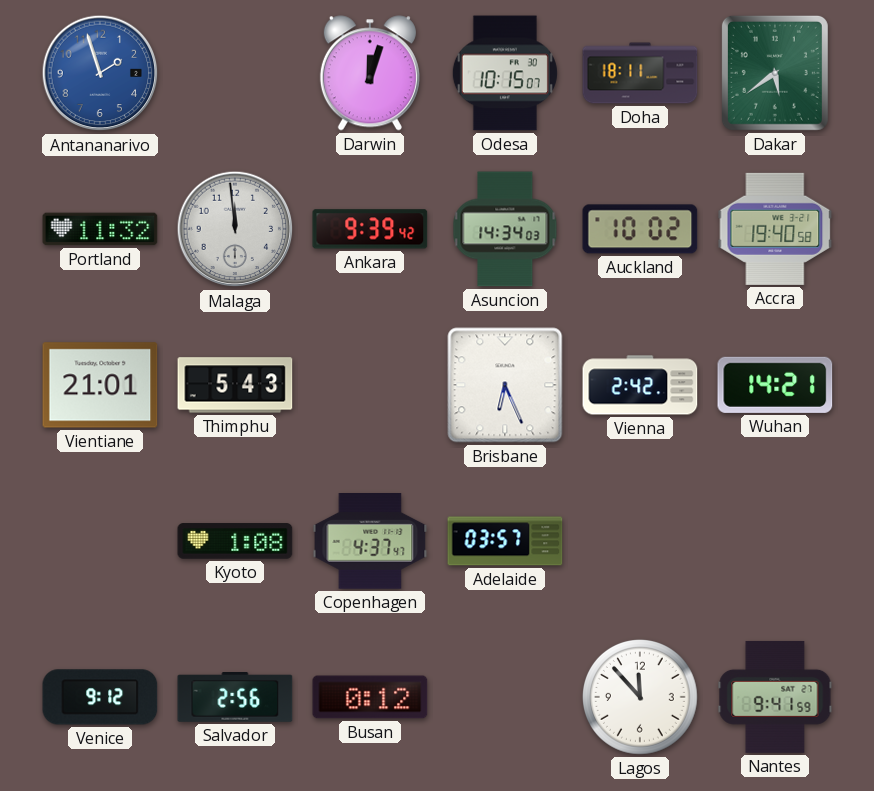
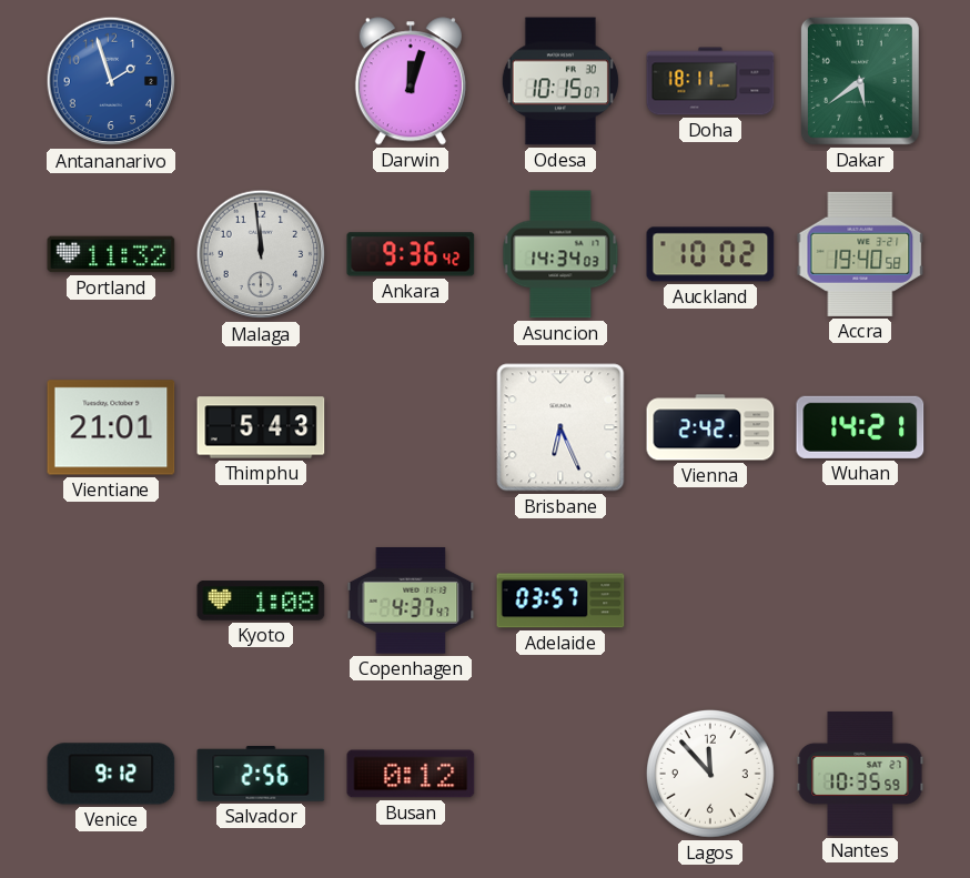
Ankara: 9:39 -> 9:36
Nantes: 9:41 -> 10:35
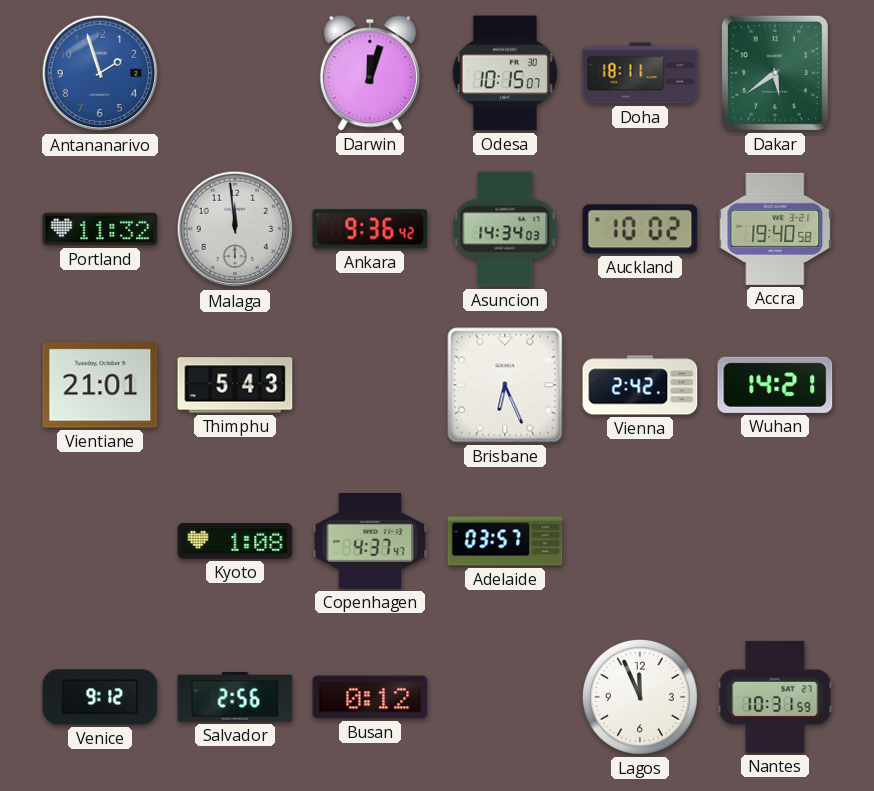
Lagos: 11:53 -> 11:56
Nantes: 10:35 -> 10:31
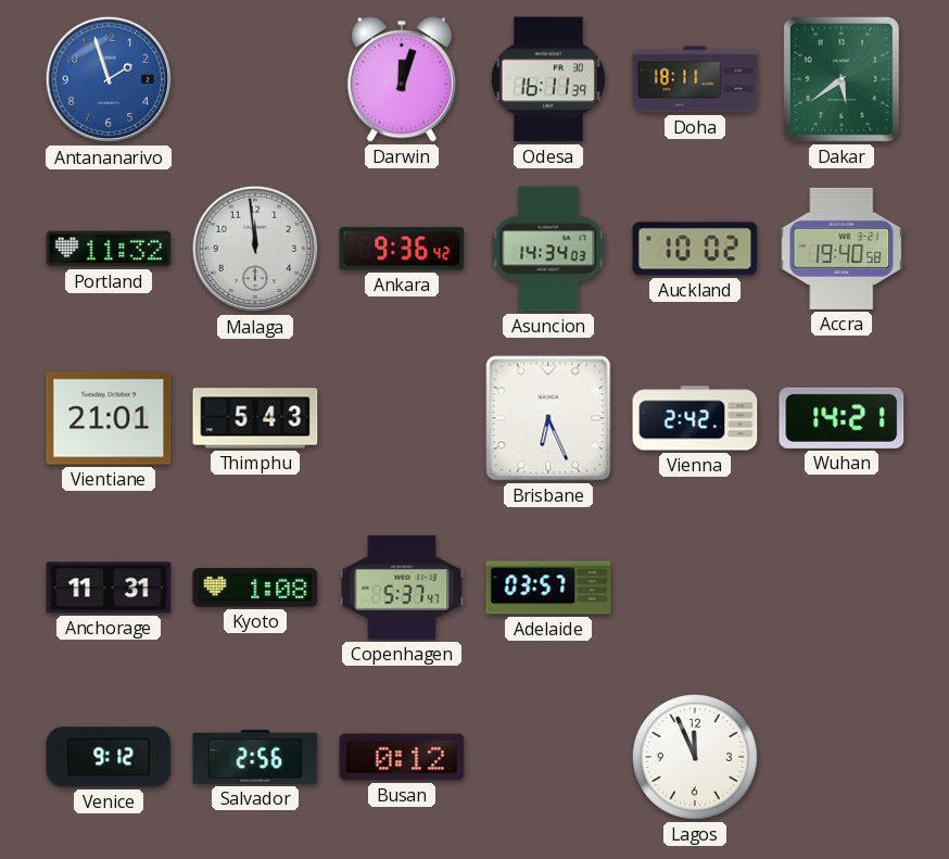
Odesa: 10:15 -> 16:11
Anchorage: none -> 11:31
Copenhagen: 4:37 -> 5:37
Nantes: 10:31 -> none
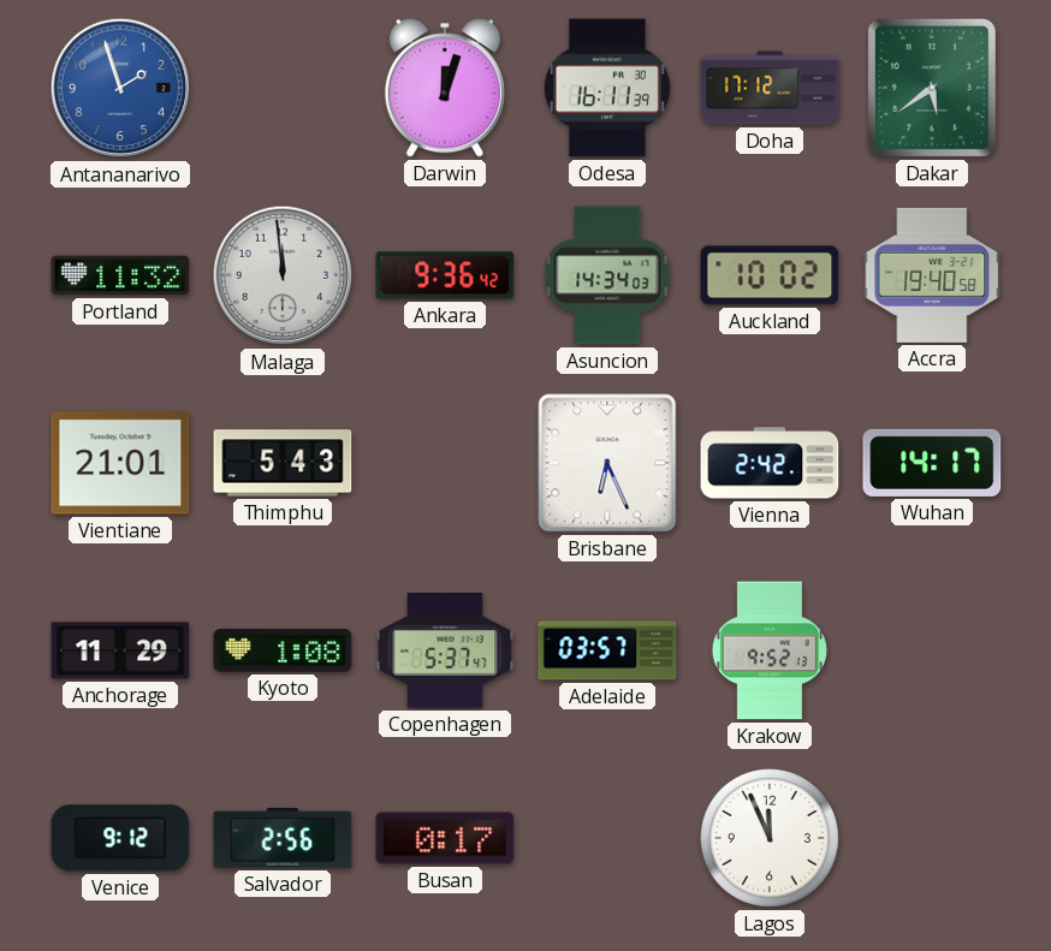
Doha: 18:11 -> 17:12
Wuhan: 14:21 -> 14:17
Anchorage: 11:31 -> 11:29
Krakow: none -> 9:52
Busan: 0:12 -> 0:17
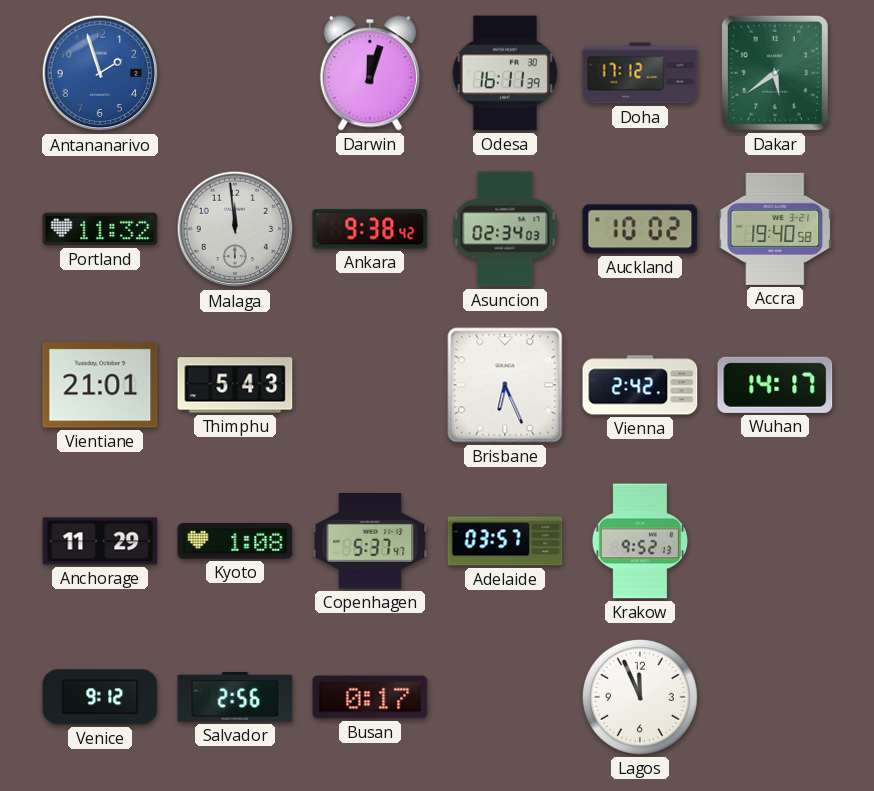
Ankara: 9:36 -> 9:38
Asuncion: 14:34 -> 02:34
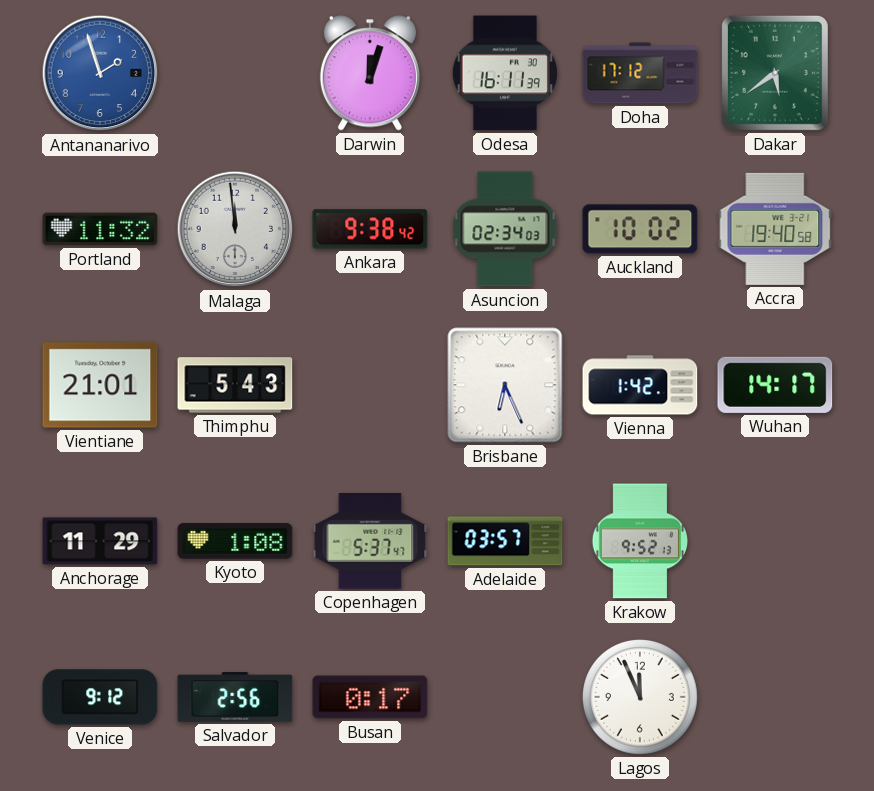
Vienna: 2:42 -> 1:42
